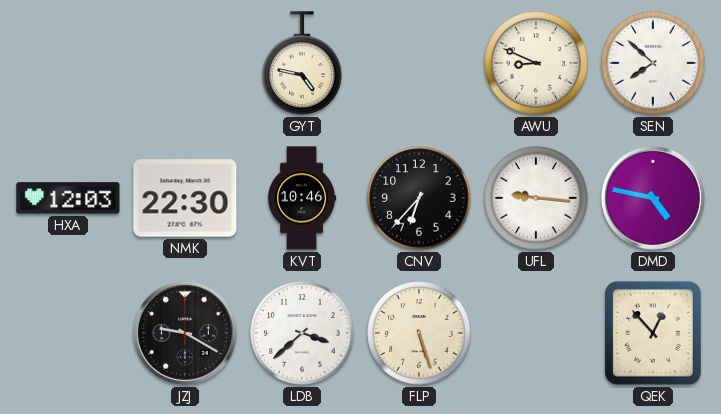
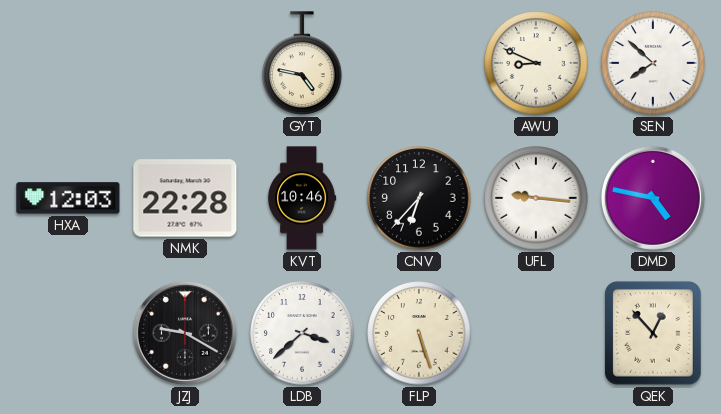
NMK: 22:30 -> 22:28
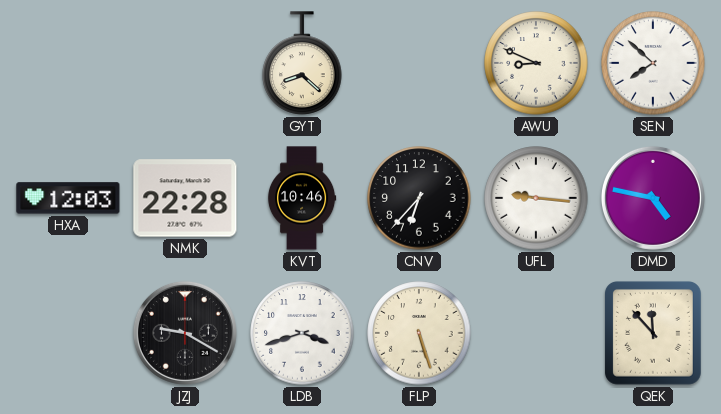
GYT: 4:47 -> 8:22
LDB: 3:38 -> 3:42
QEK: 12:53 -> 11:53
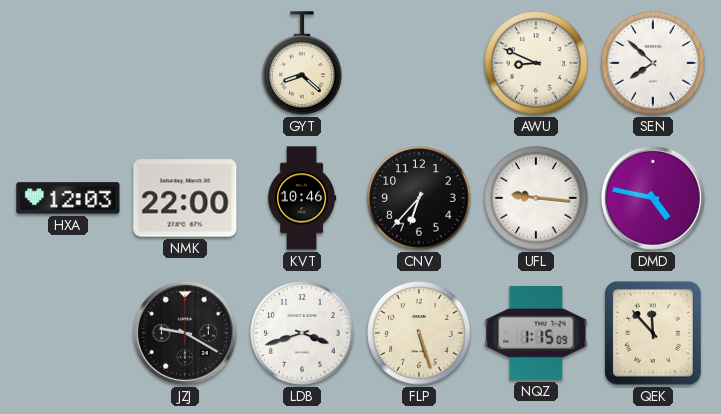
NMK: 22:28 -> 22:00
NQZ: none -> 1:15
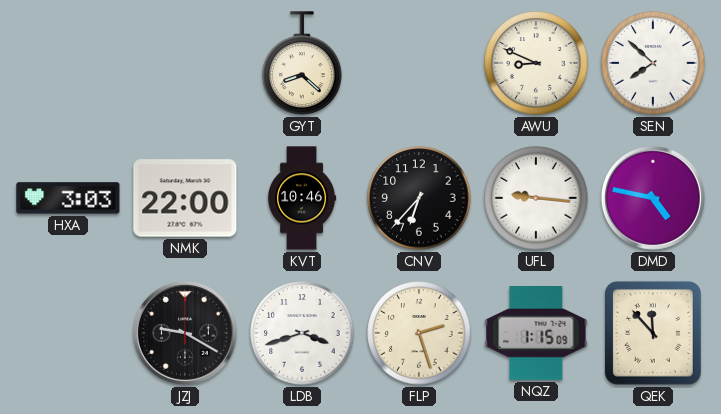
HXA: 12:03 -> 3:03
FLP: 5:27 -> 2:27
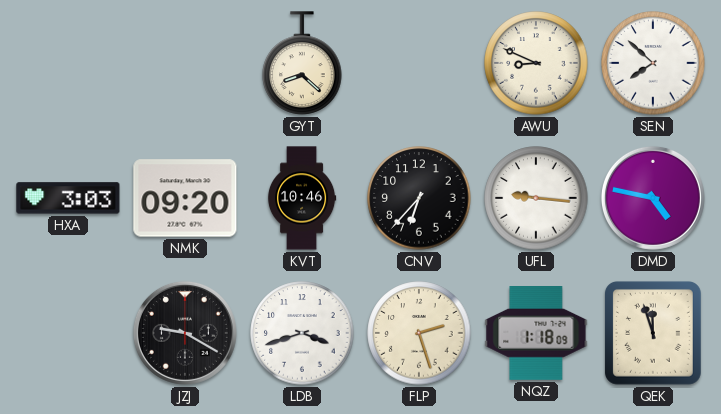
NMK: 22:00 -> 09:20
NQZ: 1:15 -> 1:18
QEK: 11:53 -> 11:57
